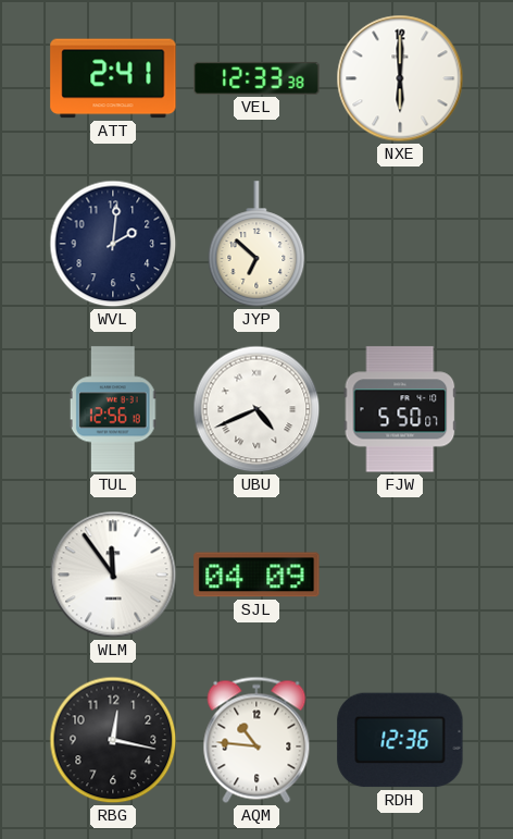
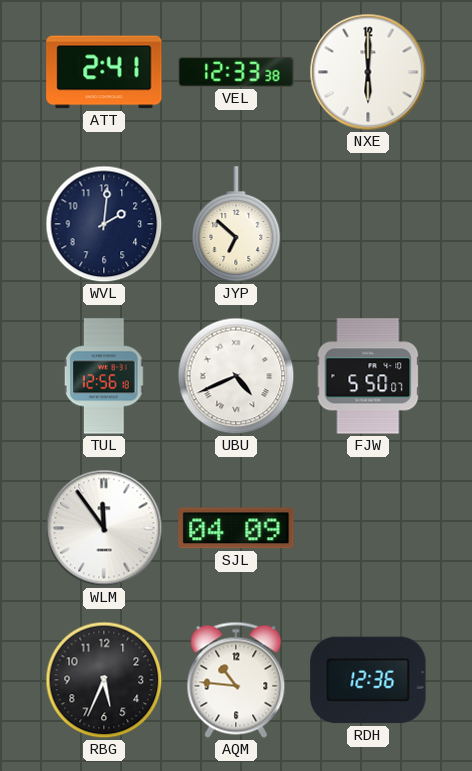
RBG: 12:17 -> 5:34
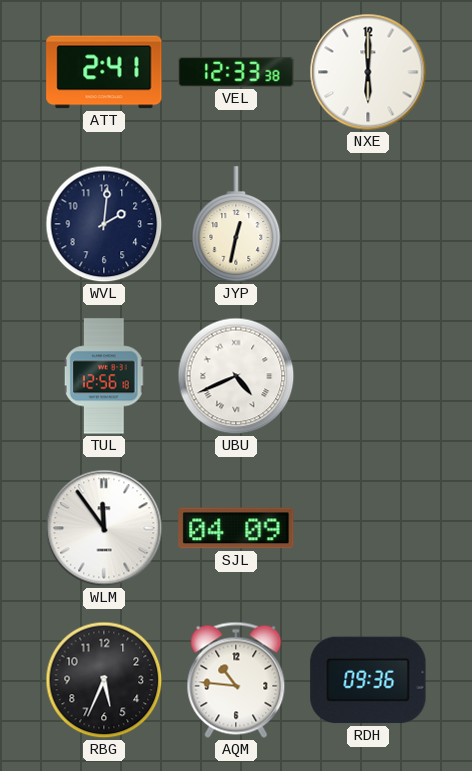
JYP: 6:52 -> 12:32
FJW: 5:50 -> none
RDH: 12:36 -> 09:36
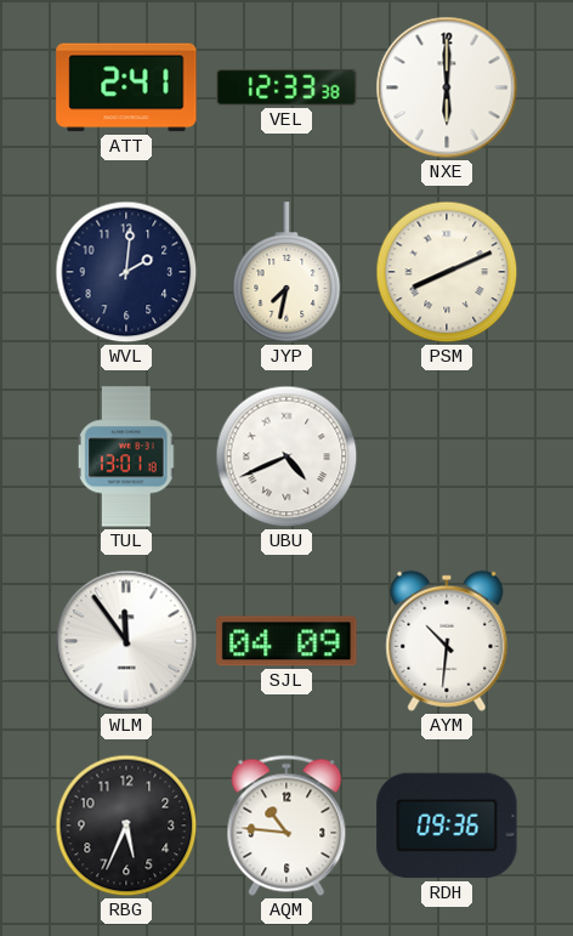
JYP: 12:32 -> 7:32
PSM: none -> 8:11
TUL: 12:56 -> 13:01
AYM: none -> 10:31
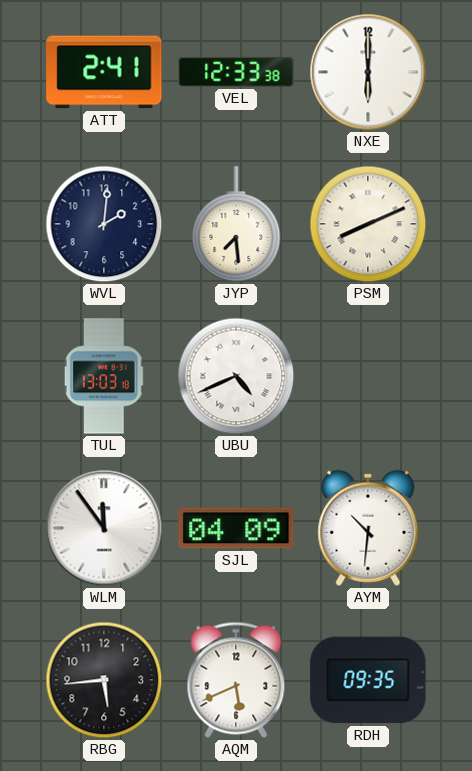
JYP: 7:32 -> 7:29
TUL: 13:01 -> 13:03
RBG: 5:34 -> 5:44
AQM: 10:46 -> 5:41
RDH: 09:36 -> 09:35
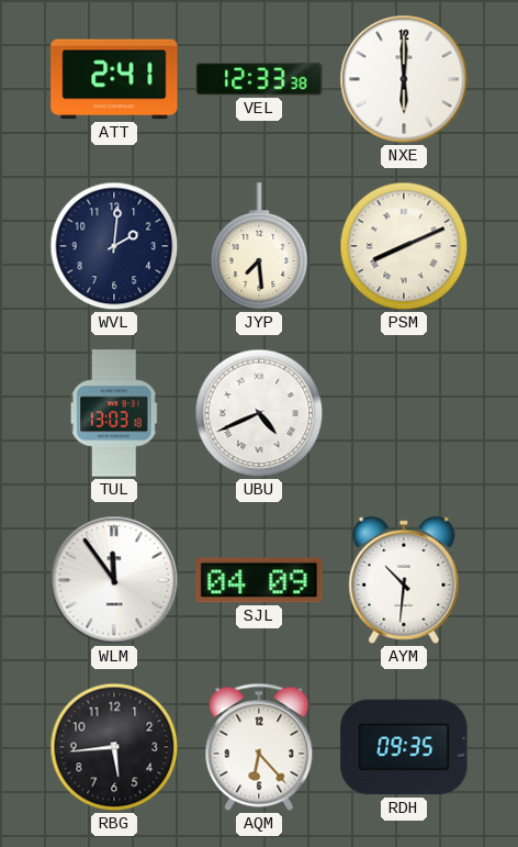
AQM: 5:41 -> 6:23
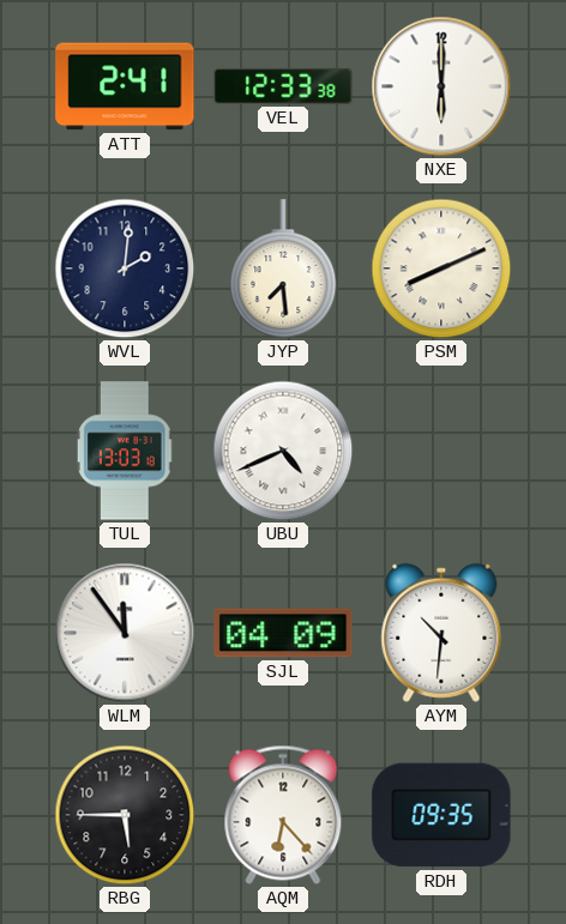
RBG: 5:44 -> 5:45
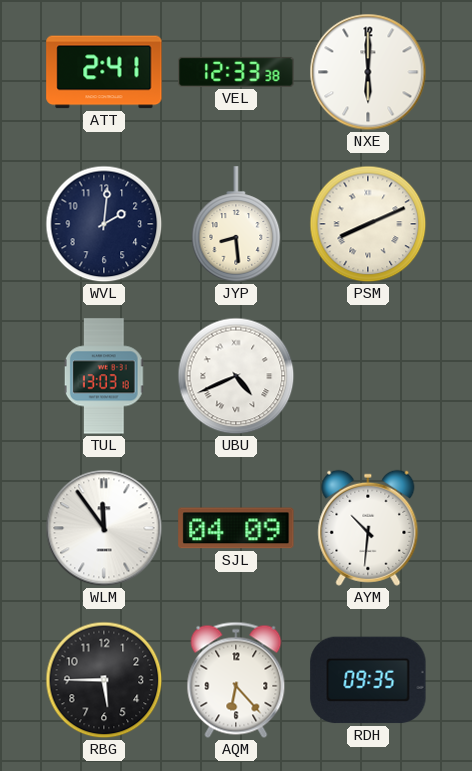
JYP: 7:29 -> 8:29
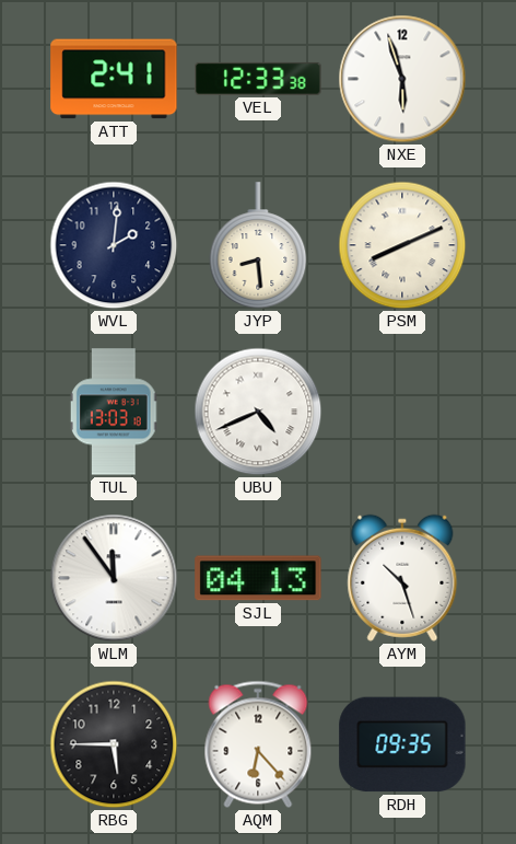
NXE: 6:00 -> 5:57
SJL: 04:09 -> 04:13
AYM: 10:31 -> 10:27
